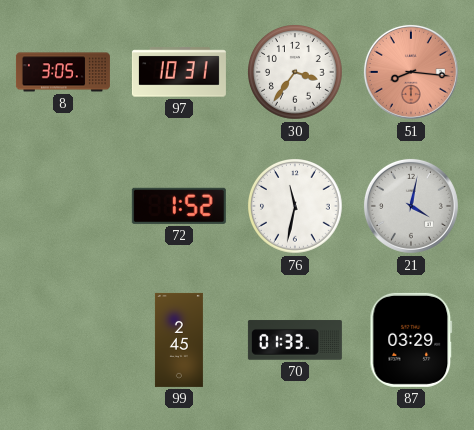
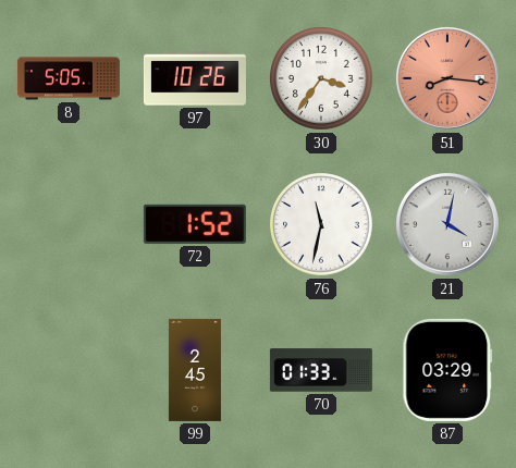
8: 3:05 -> 5:05
97: 10:31 -> 10:26
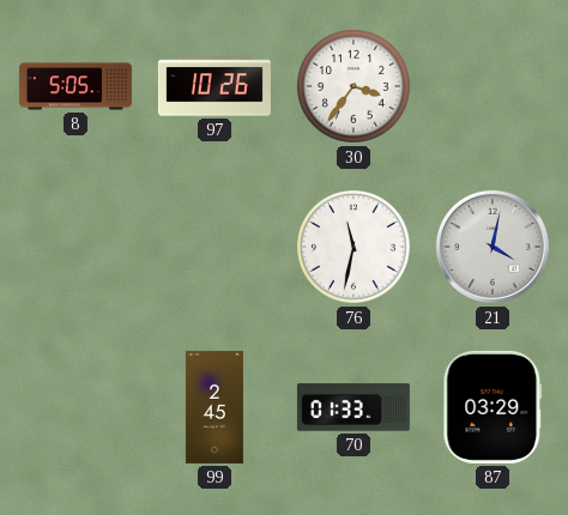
51: 8:16 -> none
72: 1:52 -> none
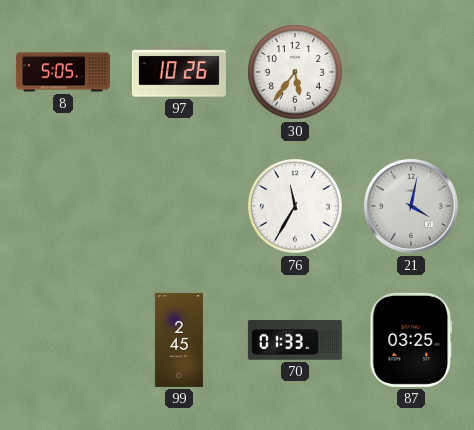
30: 3:36 -> 5:36
76: 11:32 -> 11:35
87: 03:29 -> 03:25
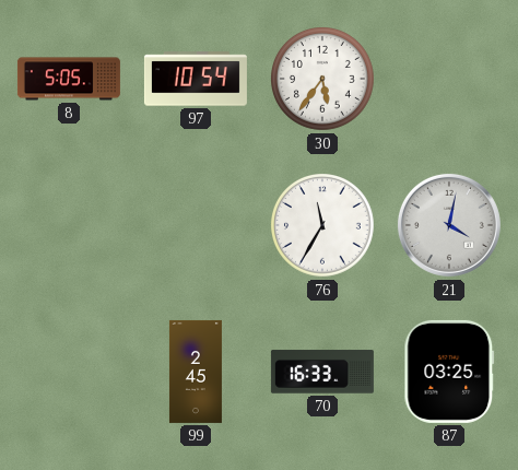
97: 10:26 -> 10:54
70: 01:33 -> 16:33
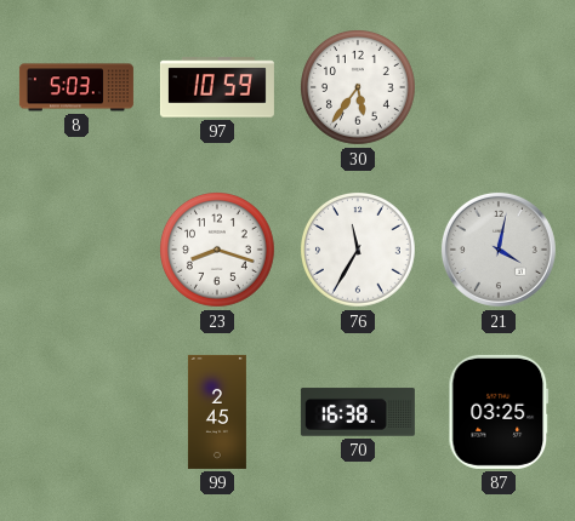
8: 5:05 -> 5:03
97: 10:54 -> 10:59
23: none -> 8:18
70: 16:33 -> 16:38
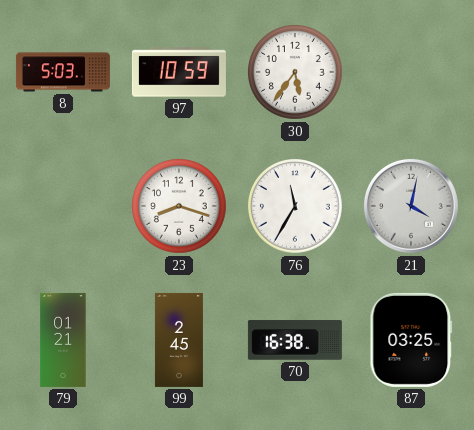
79: none -> 01:21
